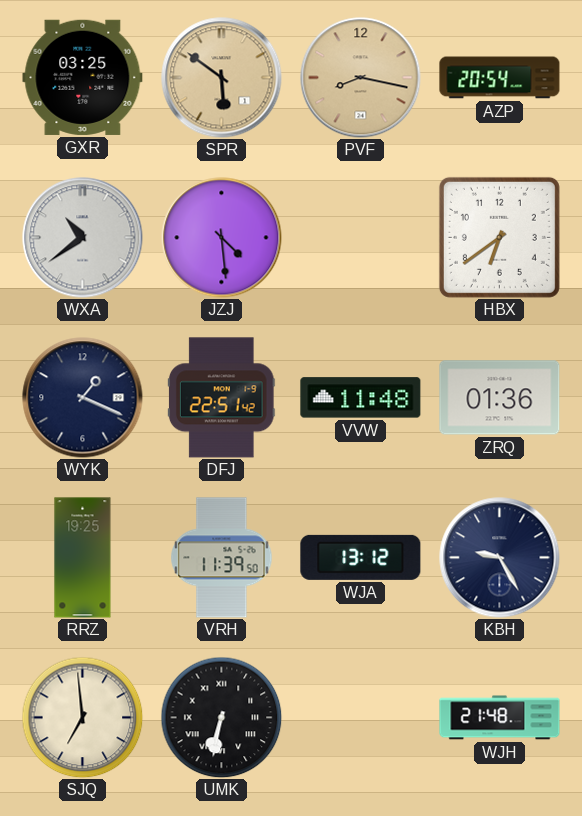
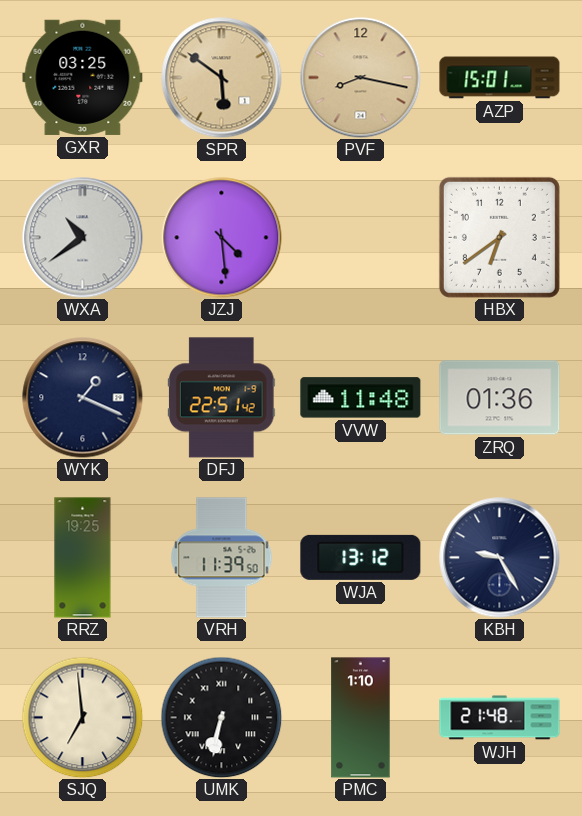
AZP: 20:54 -> 15:01
PMC: none -> 1:10
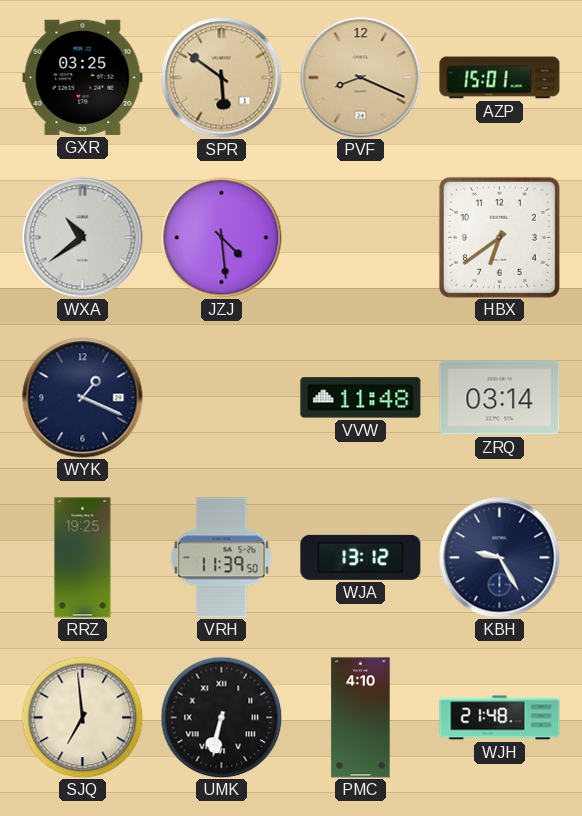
PVF: 8:17 -> 8:19
DFJ: 22:51 -> none
ZRQ: 01:36 -> 03:14
PMC: 1:10 -> 4:10
